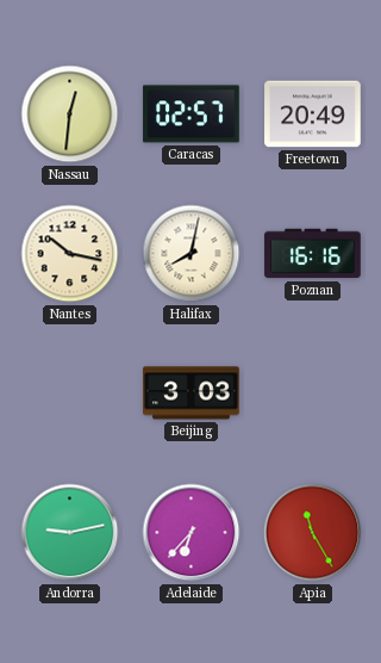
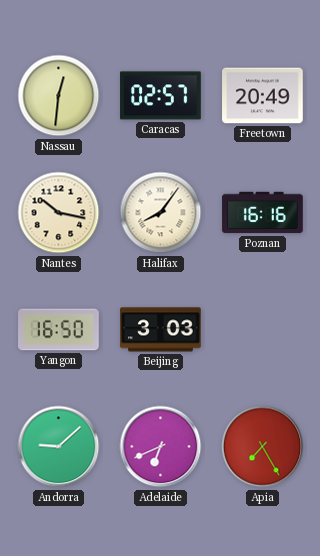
Halifax: 8:02 -> 8:06
Yangon: none -> 16:50
Andorra: 9:13 -> 9:08
Adelaide: 6:37 -> 6:41
Apia: 11:25 -> 7:25
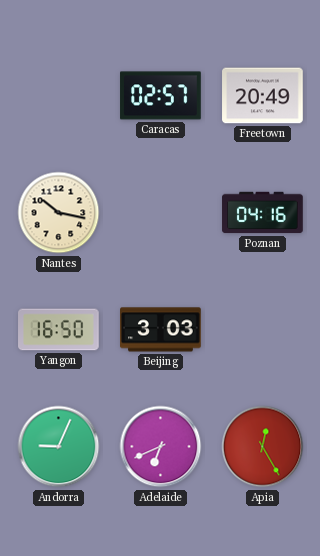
Nassau: 12:31 -> none
Halifax: 8:06 -> none
Poznan: 16:16 -> 04:16
Andorra: 9:08 -> 9:04
Apia: 7:25 -> 12:25
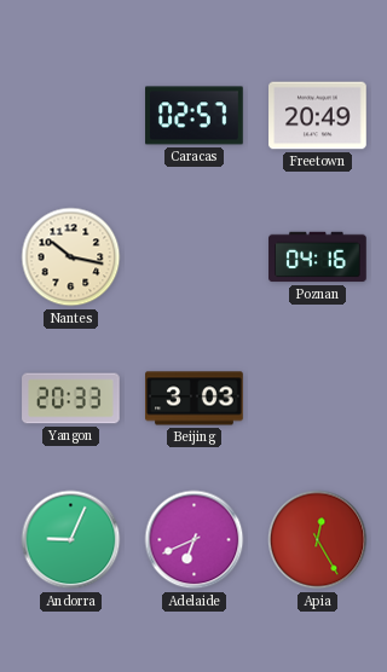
Yangon: 16:50 -> 20:33
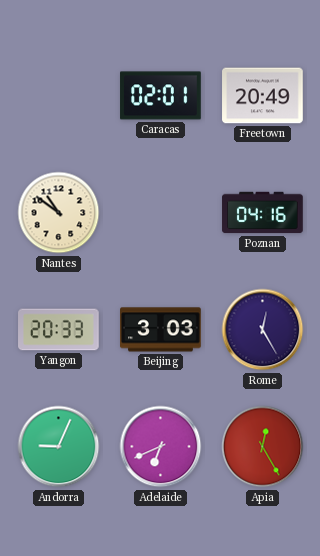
Caracas: 02:57 -> 02:01
Nantes: 10:17 -> 10:51
Rome: none -> 12:25
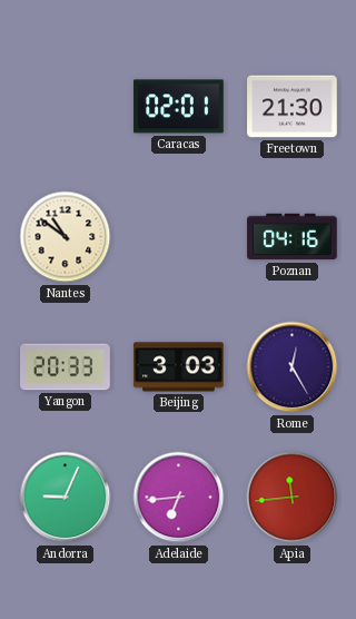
Freetown: 20:49 -> 21:30
Adelaide: 6:41 -> 6:44
Apia: 12:25 -> 11:44
